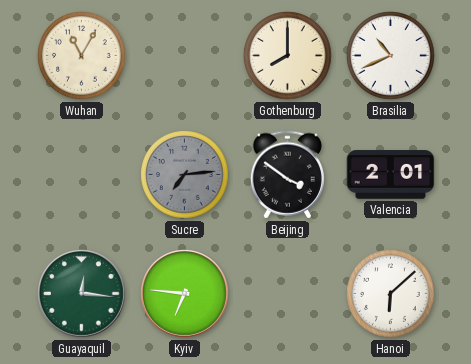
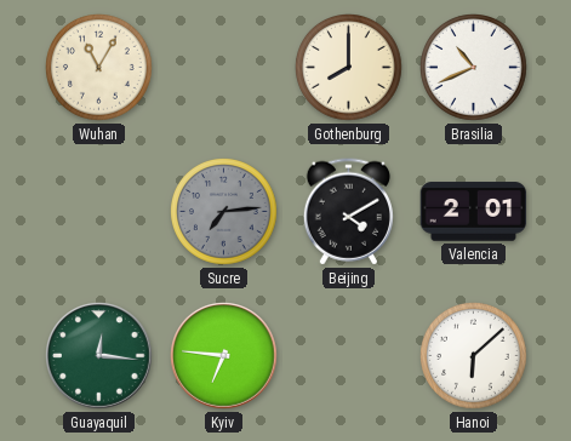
Beijing: 3:51 -> 4:10
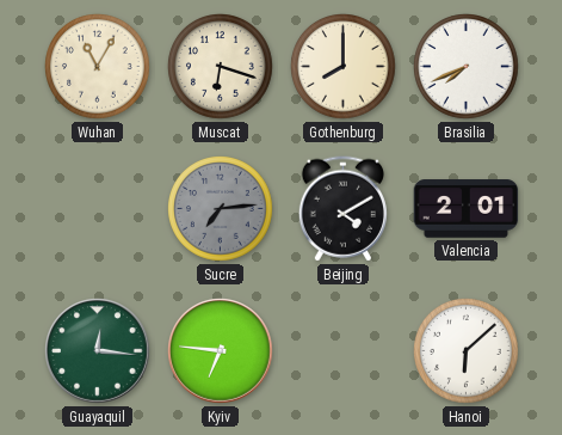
Muscat: none -> 6:18
Brasilia: 10:41 -> 7:41
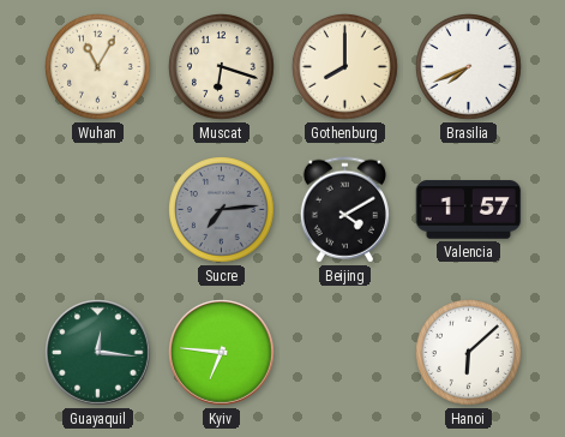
Valencia: 2:01 -> 1:57
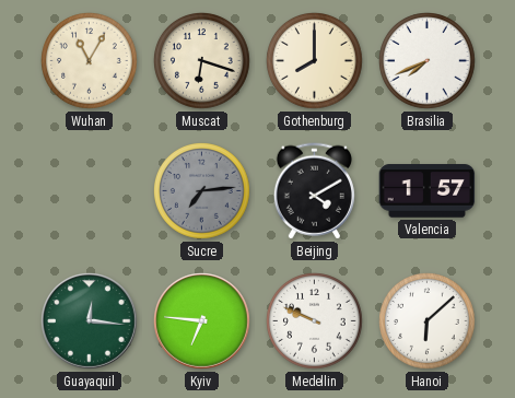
Medellin: none -> 9:49
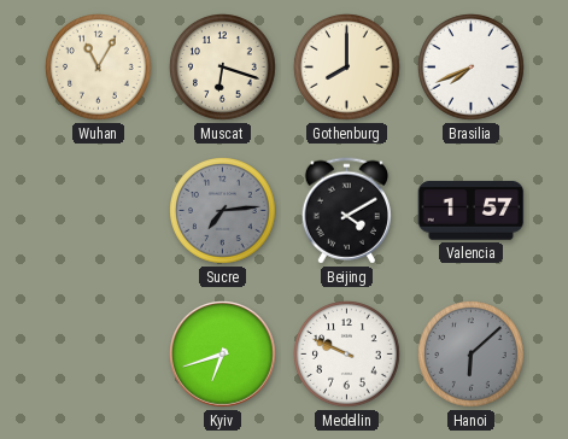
Guayaquil: 12:16 -> none
Kyiv: 6:46 -> 6:42
Hanoi dial: white -> grey
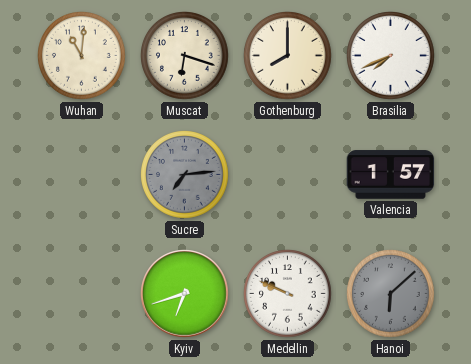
Wuhan: 11:05 -> 11:01
Beijing: 4:10 -> none
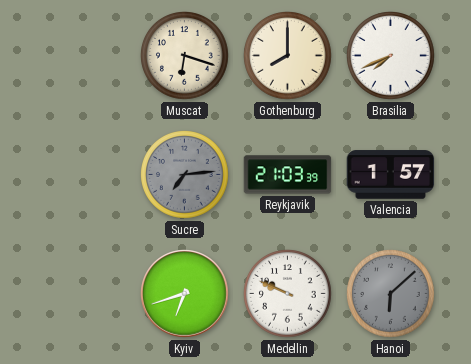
Wuhan: 11:01 -> none
Reykjavik: none -> 21:03
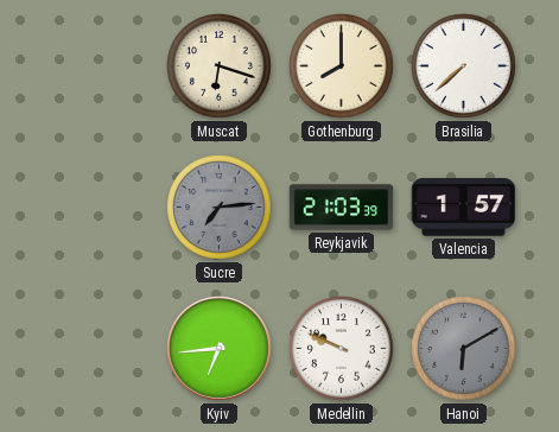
Brasilia: 7:41 -> 7:38
Kyiv: 6:42 -> 6:44
Hanoi: 6:08 -> 6:10
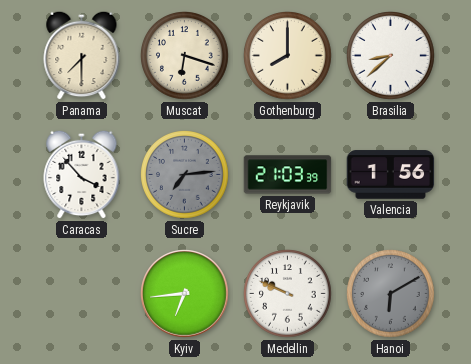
Panama: none -> 7:30
Brasilia: 7:38 -> 8:38
Caracas: none -> 3:53
Valencia: 1:57 -> 1:56
